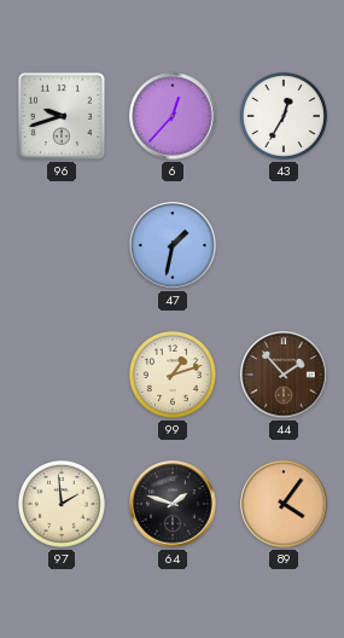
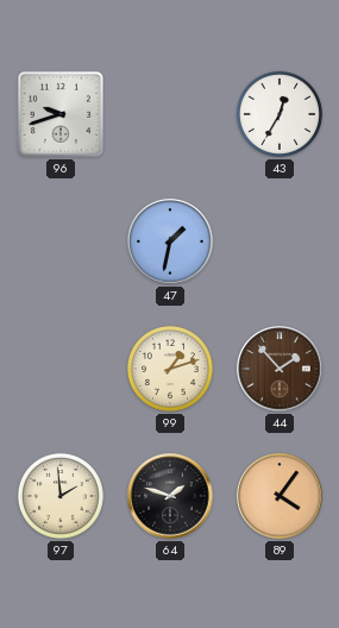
6: 12:37 -> none
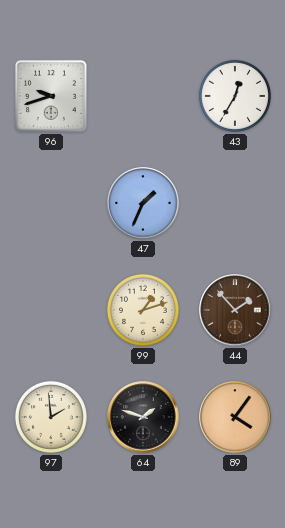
47: 1:32 -> 1:34
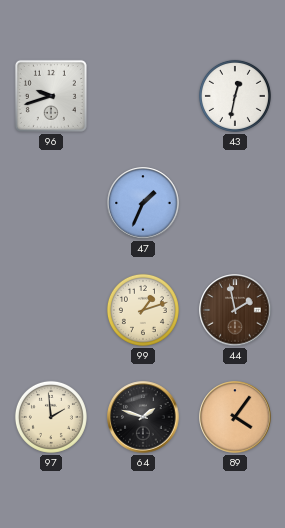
43: 12:35 -> 12:32
44: 1:53 -> 1:58
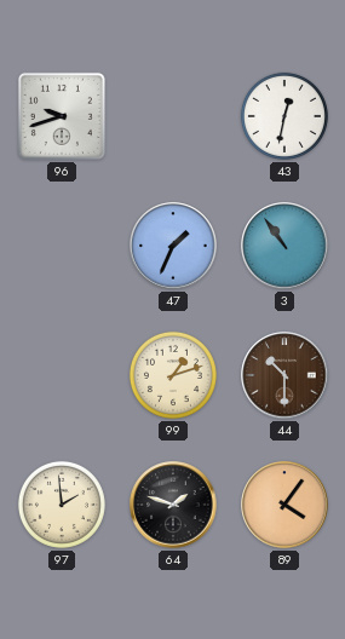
3: none -> 10:54
44: 1:58 -> 10:30
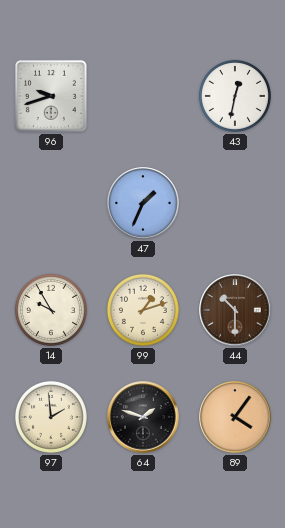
3: 10:54 -> none
14: none -> 9:55
